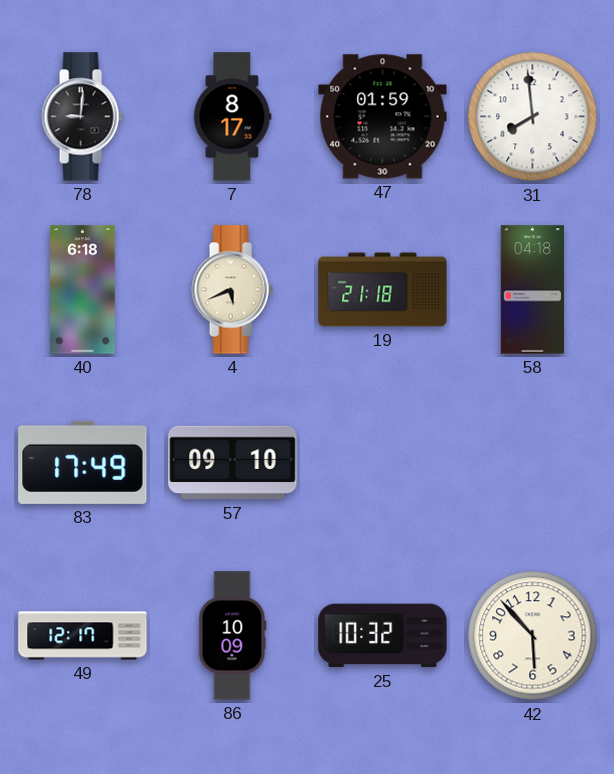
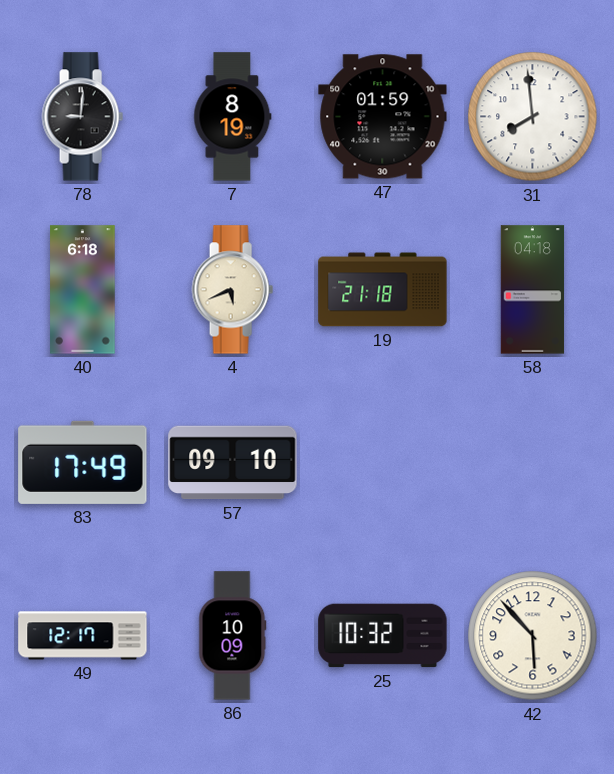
7: 8:17 -> 8:19
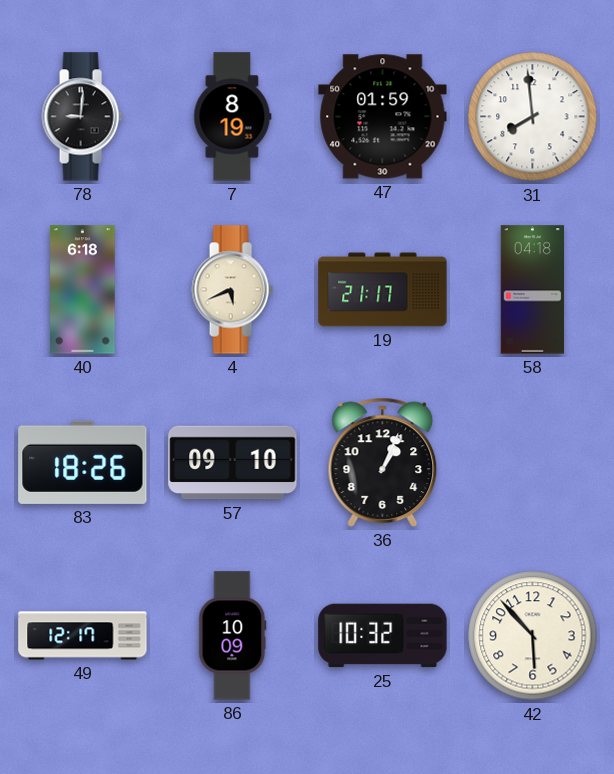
19: 21:18 -> 21:17
83: 17:49 -> 18:26
36: none -> 1:04
